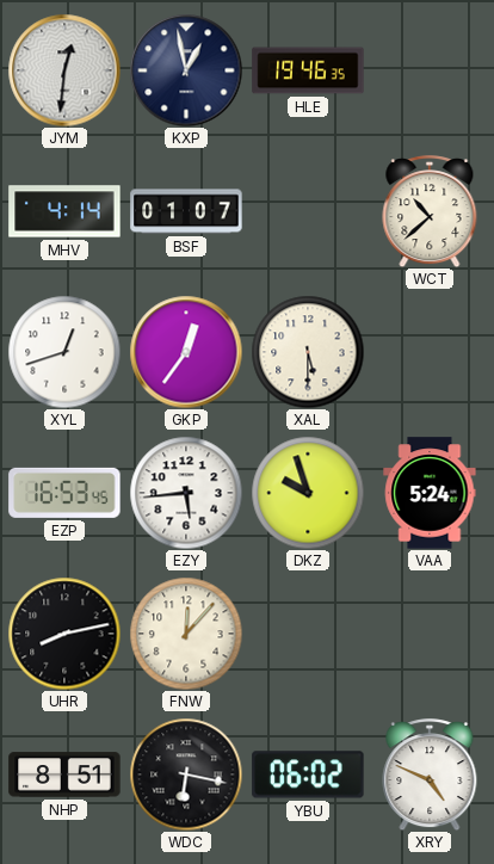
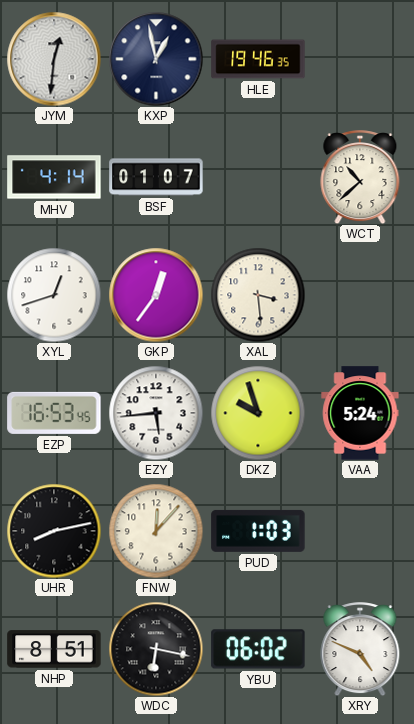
XAL: 5:30 -> 3:29
PUD: none -> 1:03
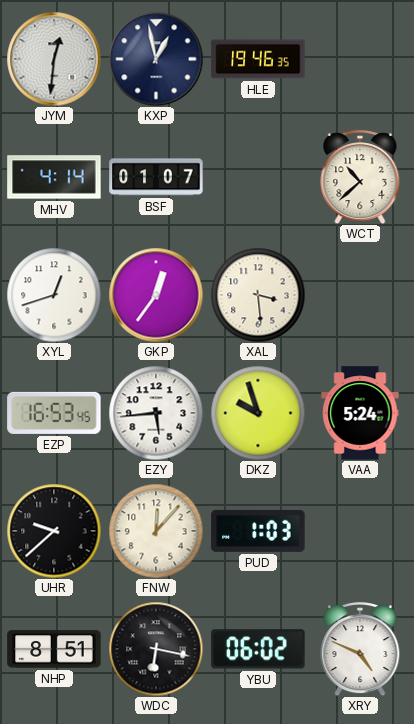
UHR: 8:13 -> 9:38
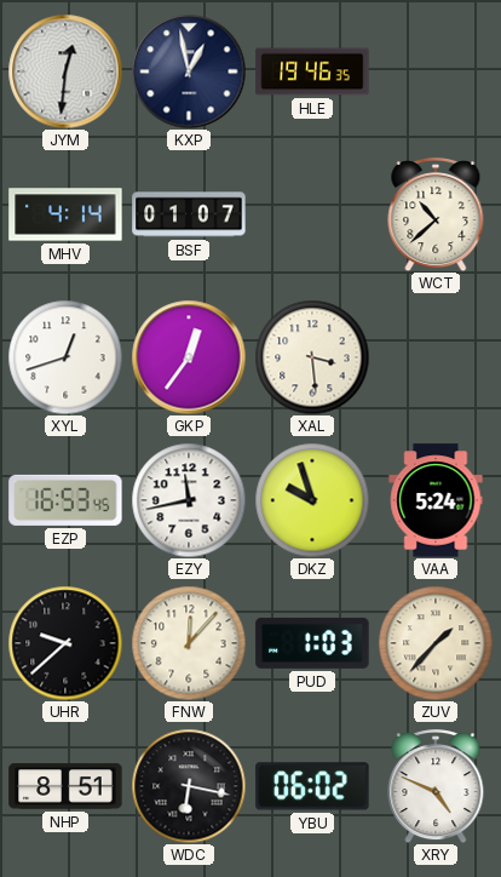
EZY: 5:44 -> 11:43
ZUV: none -> 1:37
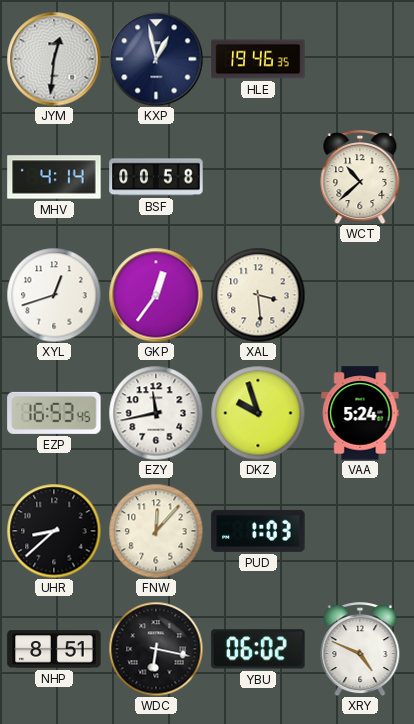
BSF: 01:07 -> 00:58
UHR: 9:38 -> 8:38
ZUV: 1:37 -> none
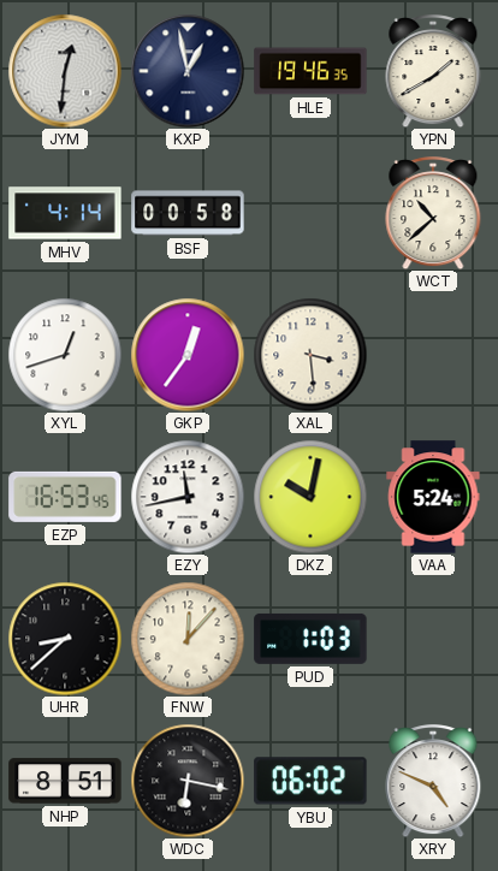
YPN: none -> 1:40
DKZ: 9:57 -> 10:02
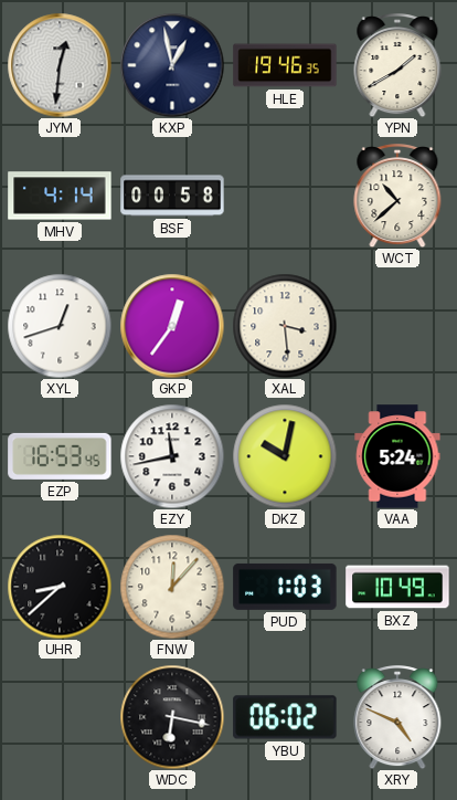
BXZ: none -> 10:49
NHP: 8:51 -> none
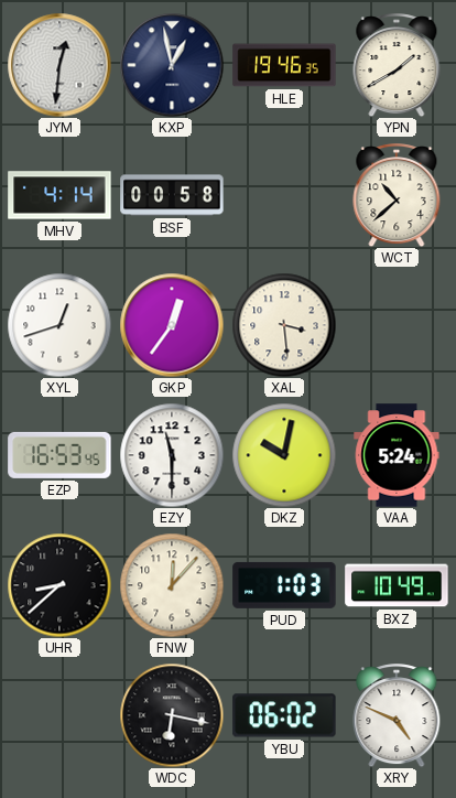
EZY: 11:43 -> 11:30
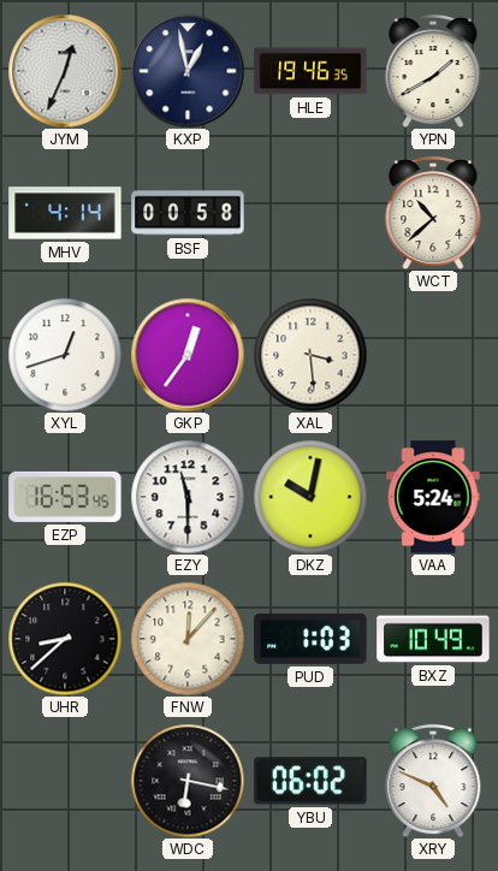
JYM: 12:31 -> 12:34
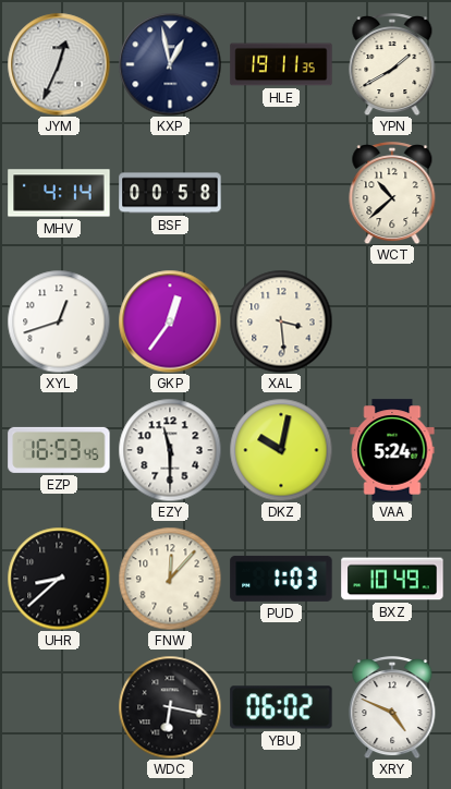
HLE: 19:46 -> 19:11
